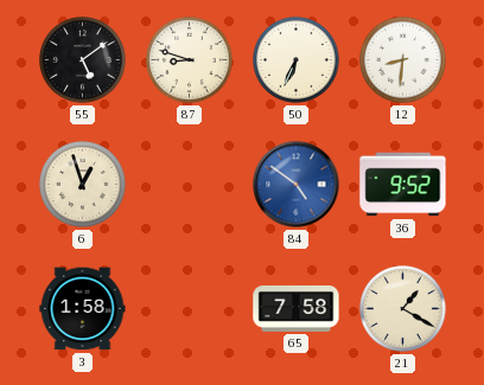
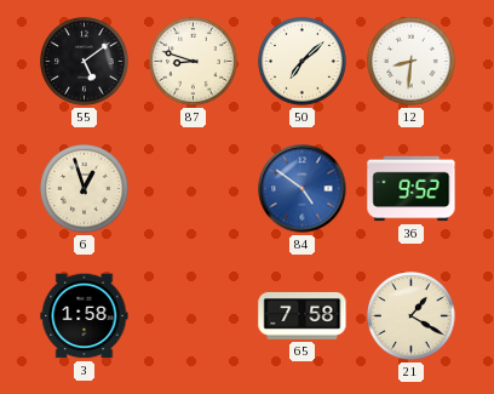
50: 6:34 -> 7:08
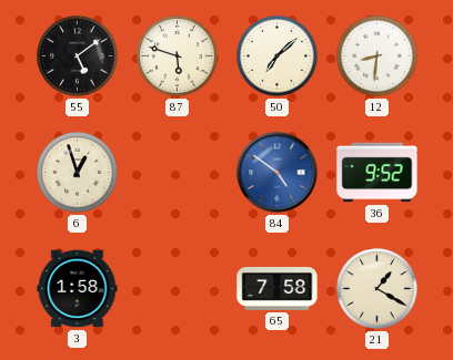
87: 8:48 -> 5:48
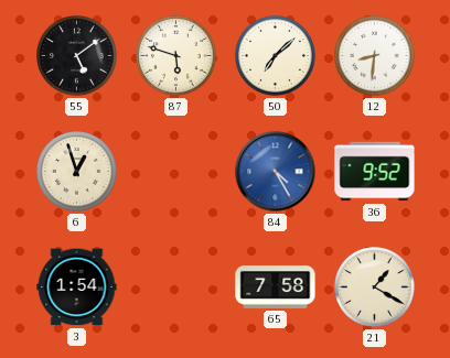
84: 4:51 -> 4:25
3: 1:58 -> 1:54
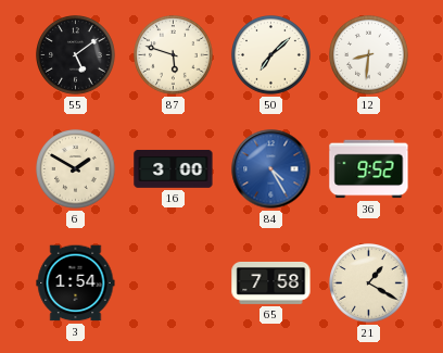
6: 12:57 -> 1:50
16: none -> 3:00
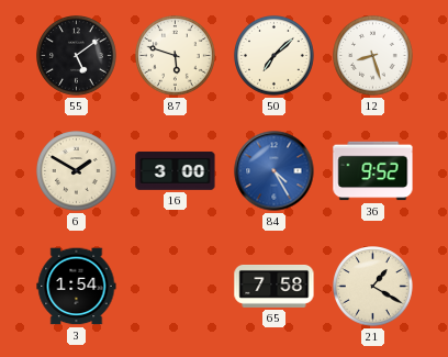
12: 8:31 -> 8:27
